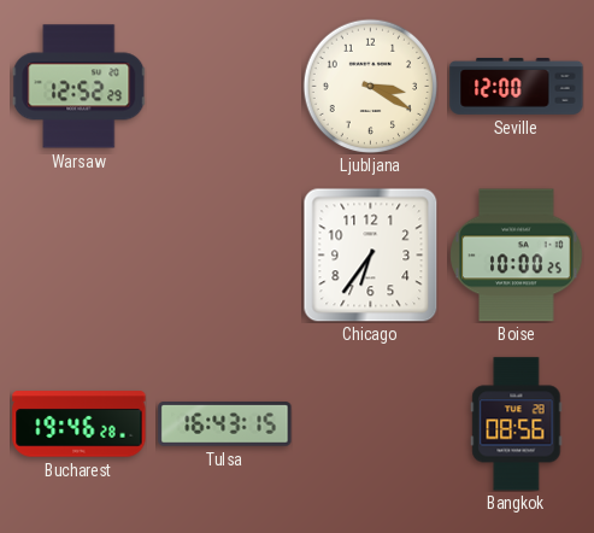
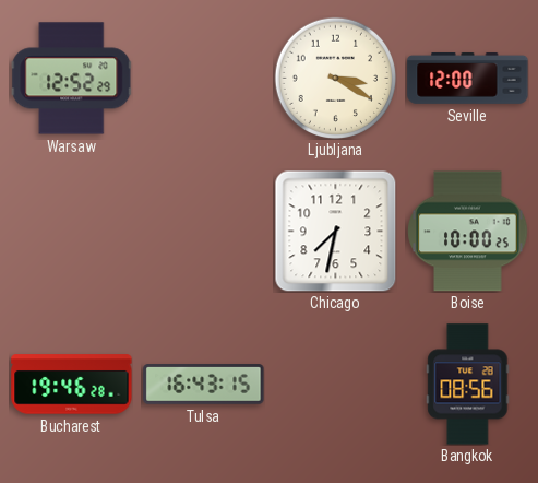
Chicago: 6:36 -> 7:32
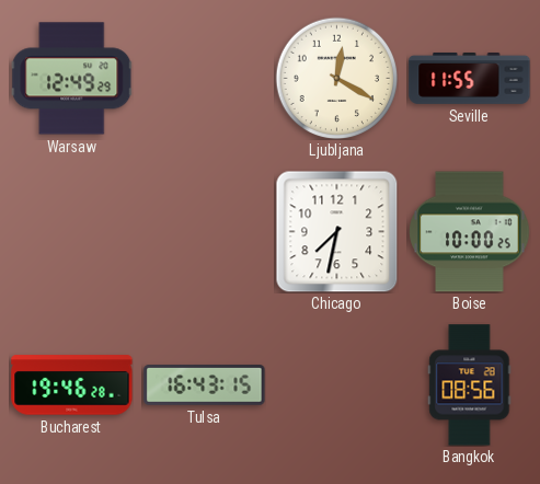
Warsaw: 12:52 -> 12:49
Ljubljana: 3:20 -> 12:20
Seville: 12:00 -> 11:55
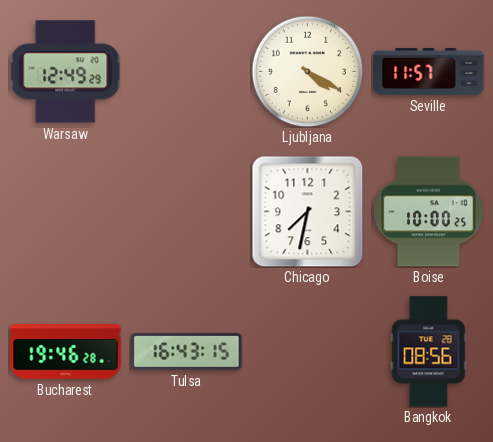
Ljubljana: 12:20 -> 4:20
Seville: 11:55 -> 11:57
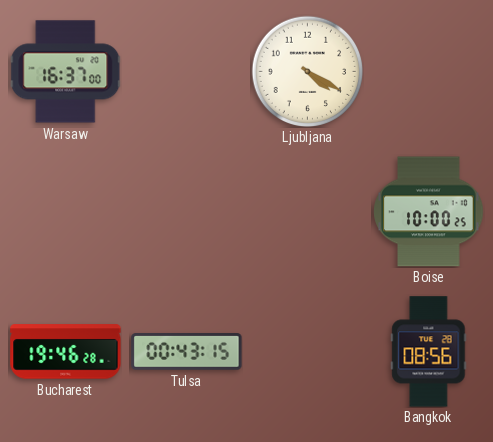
Warsaw: 12:49 -> 16:37
Seville: 11:57 -> none
Chicago: 7:32 -> none
Tulsa: 16:43 -> 00:43
